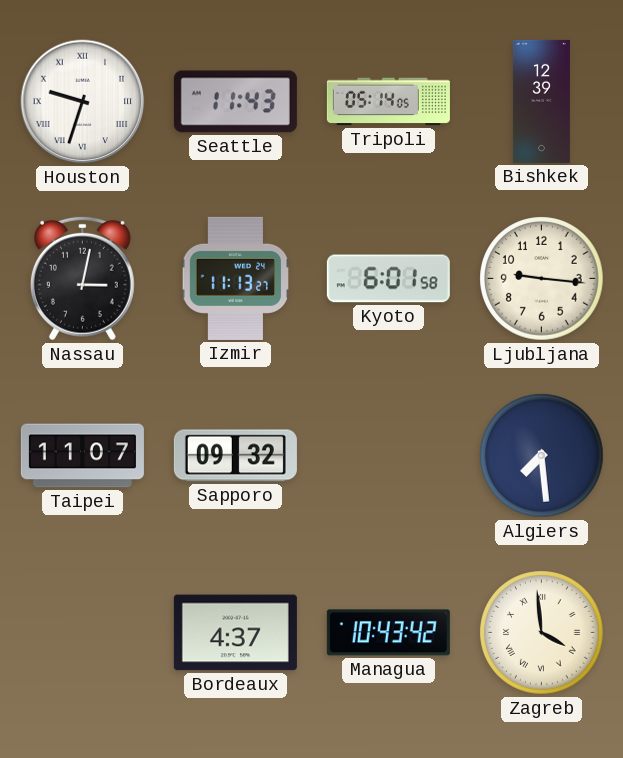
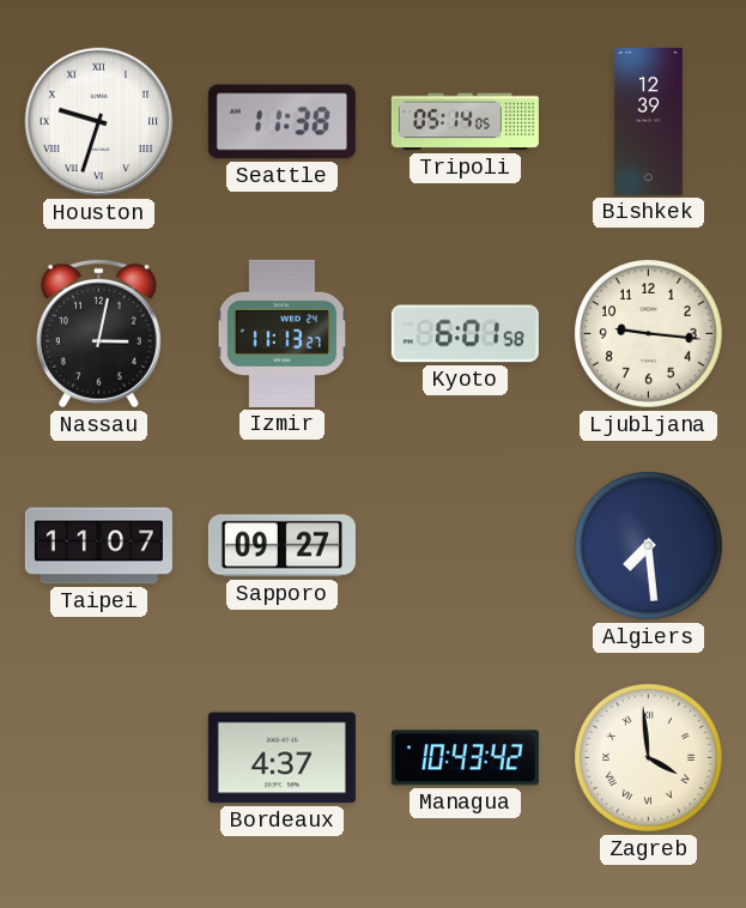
Seattle: 11:43 -> 11:38
Sapporo: 09:32 -> 09:27
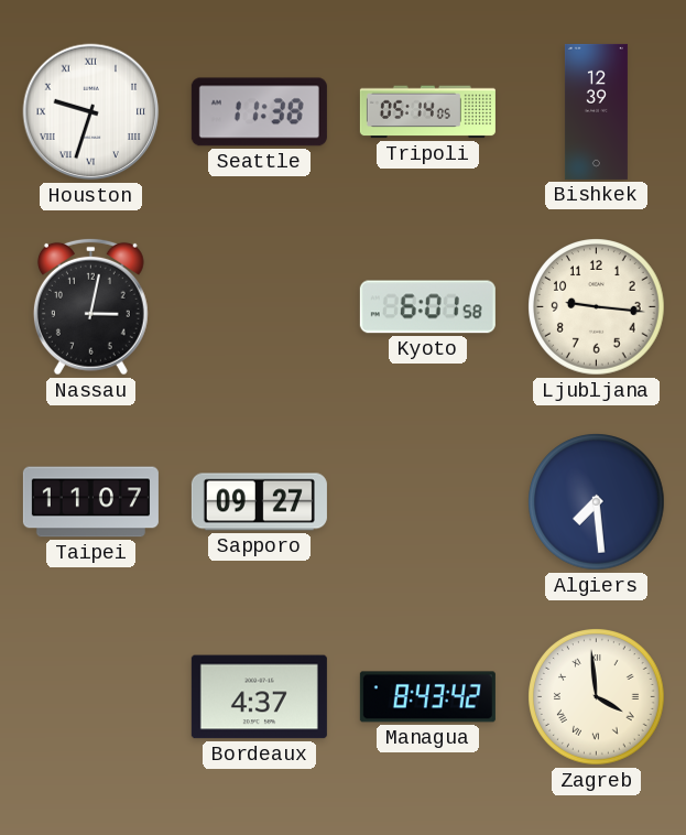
Izmir: 11:13 -> none
Managua: 10:43 -> 8:43
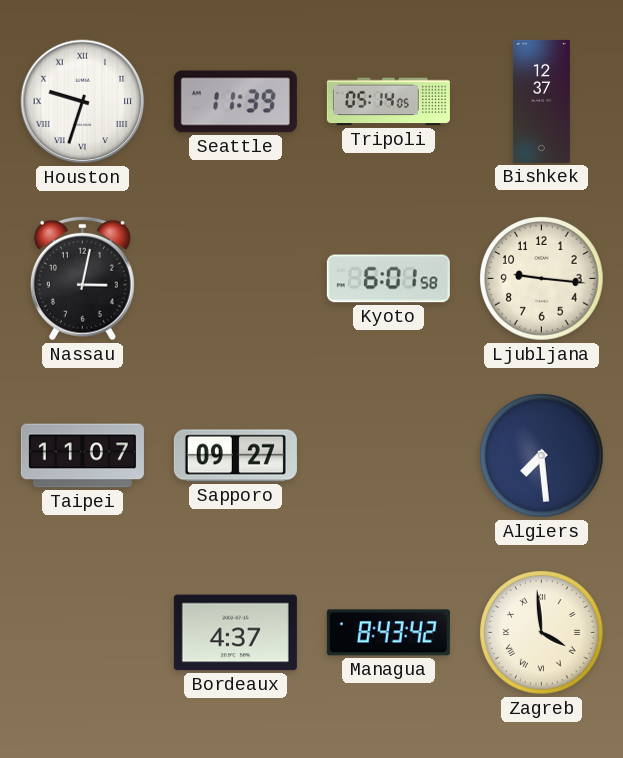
Seattle: 11:38 -> 11:39
Bishkek: 12:39 -> 12:37
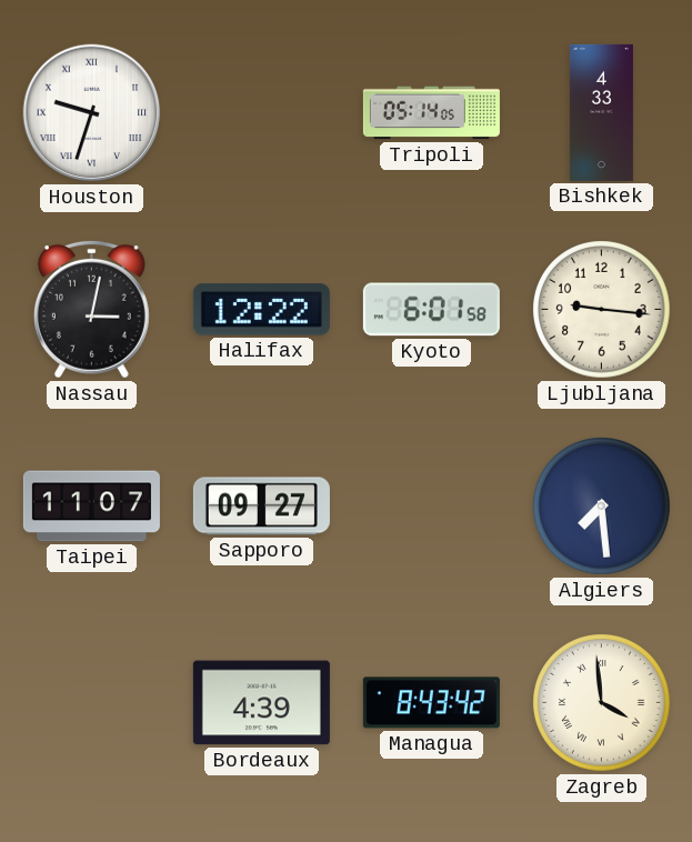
Seattle: 11:39 -> none
Bishkek: 12:37 -> 4:33
Halifax: none -> 12:22
Bordeaux: 4:37 -> 4:39
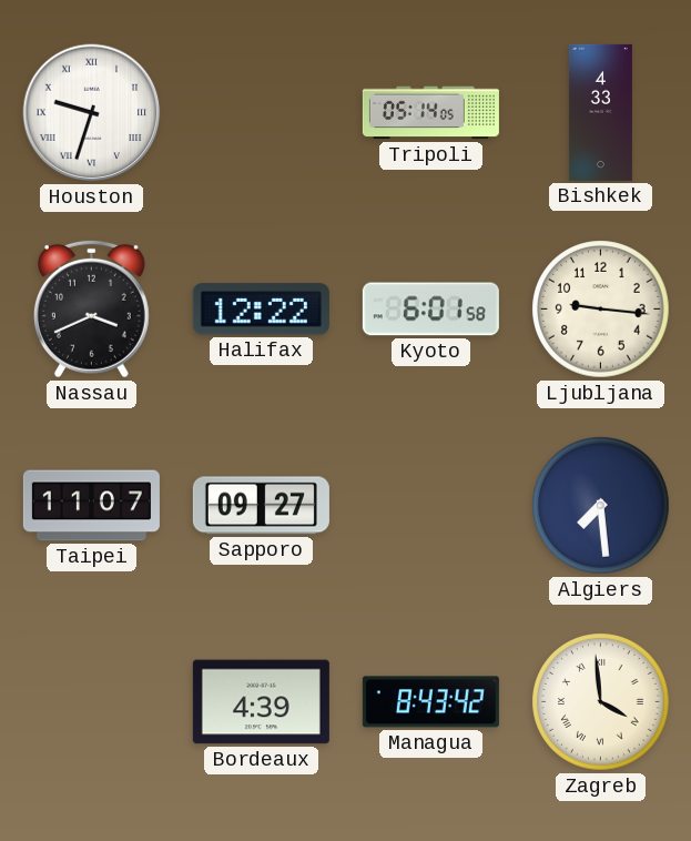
Nassau: 3:02 -> 3:41
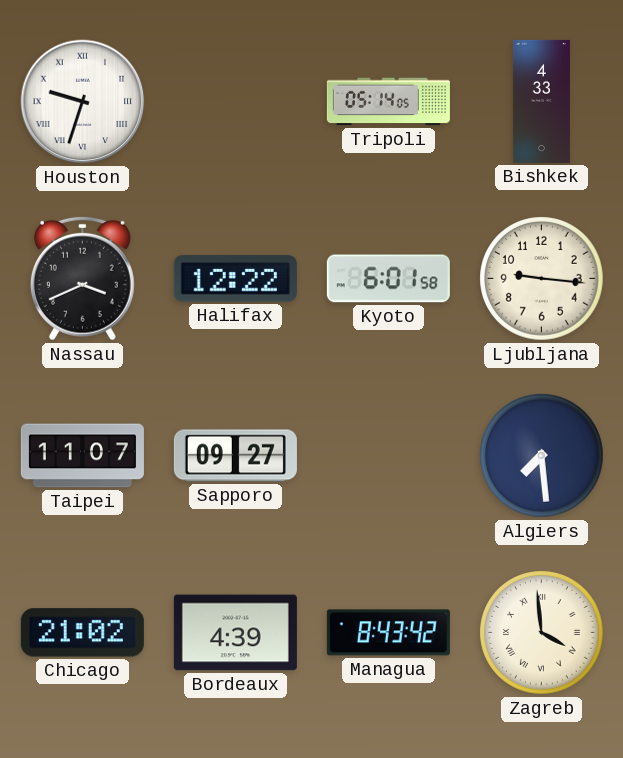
Chicago: none -> 21:02
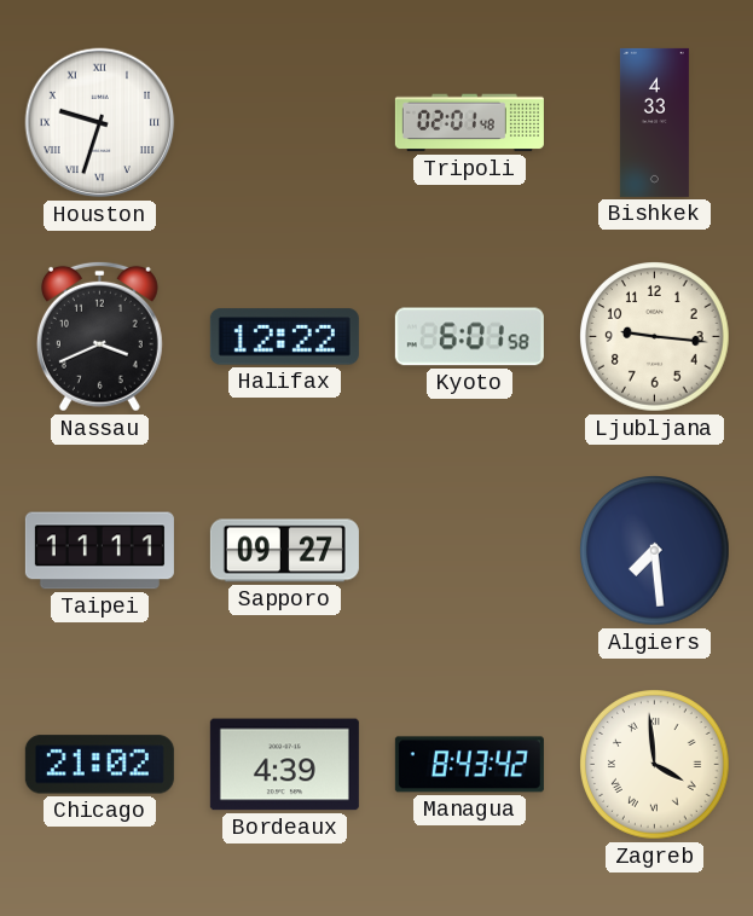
Tripoli: 05:14 -> 02:01
Taipei: 11:07 -> 11:11
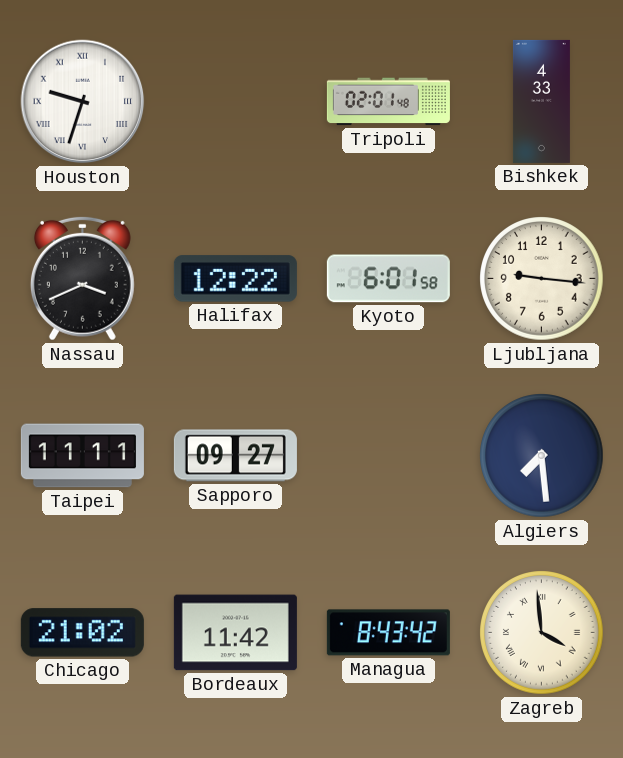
Bordeaux: 4:39 -> 11:42
